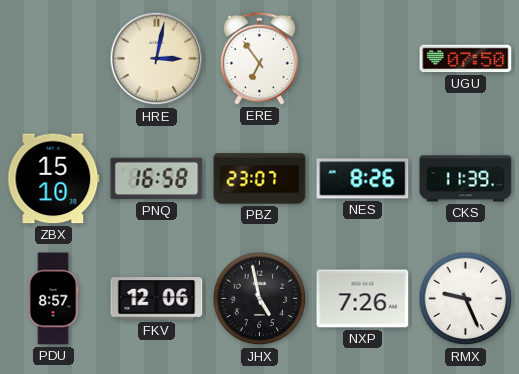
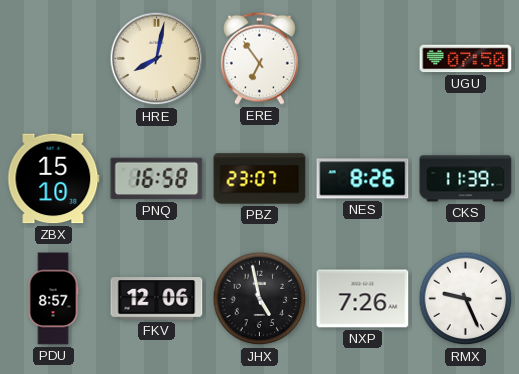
HRE: 3:02 -> 8:02
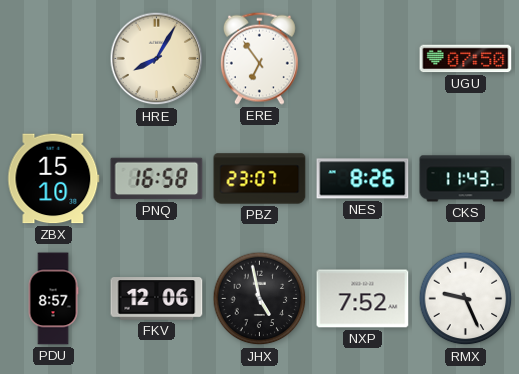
HRE: 8:02 -> 8:05
CKS: 11:39 -> 11:43
NXP: 7:26 -> 7:52
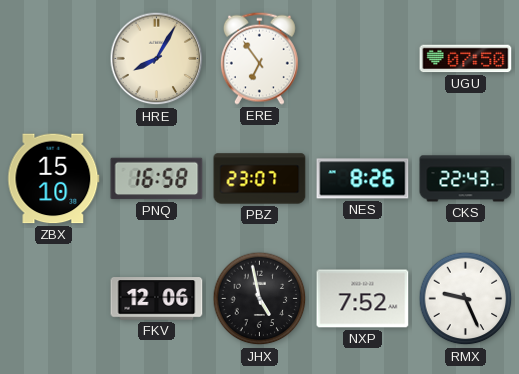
CKS: 11:43 -> 22:43
PDU: 8:57 -> none
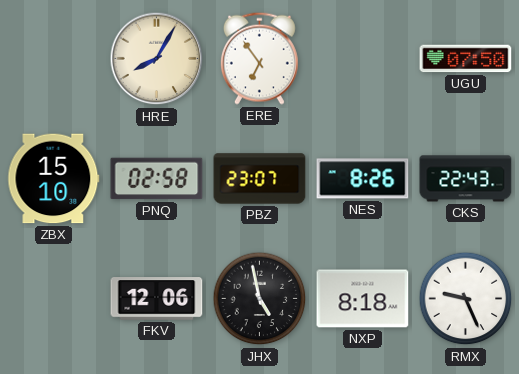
PNQ: 16:58 -> 02:58
NXP: 7:52 -> 8:18
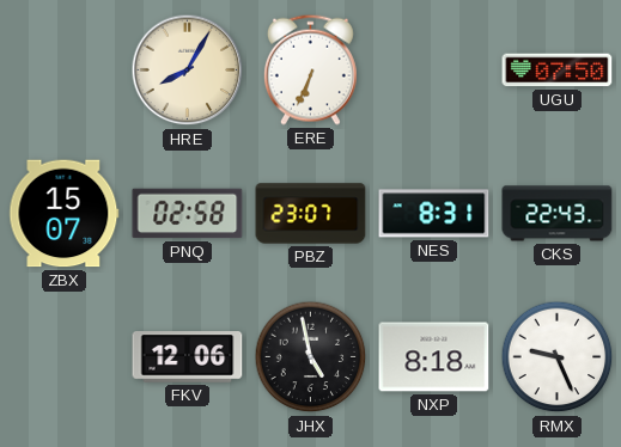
ERE: 6:54 -> 6:34
ZBX: 15:10 -> 15:07
NES: 8:26 -> 8:31
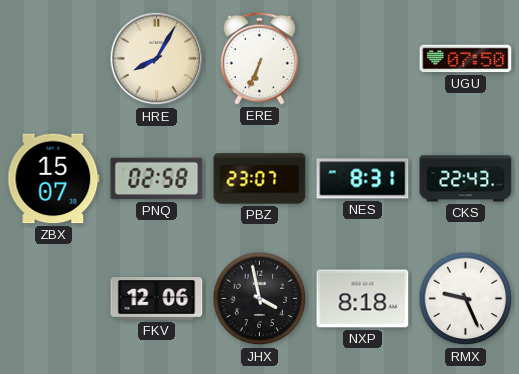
JHX: 4:58 -> 3:58
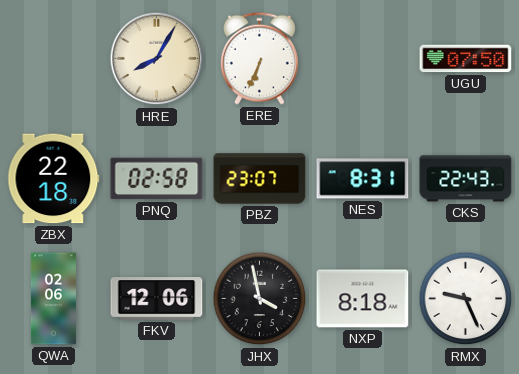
ZBX: 15:07 -> 22:18
QWA: none -> 02:06
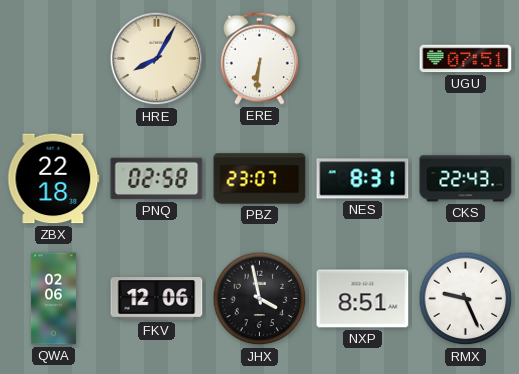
ERE: 6:34 -> 6:31
UGU: 07:50 -> 07:51
NXP: 8:18 -> 8:51
